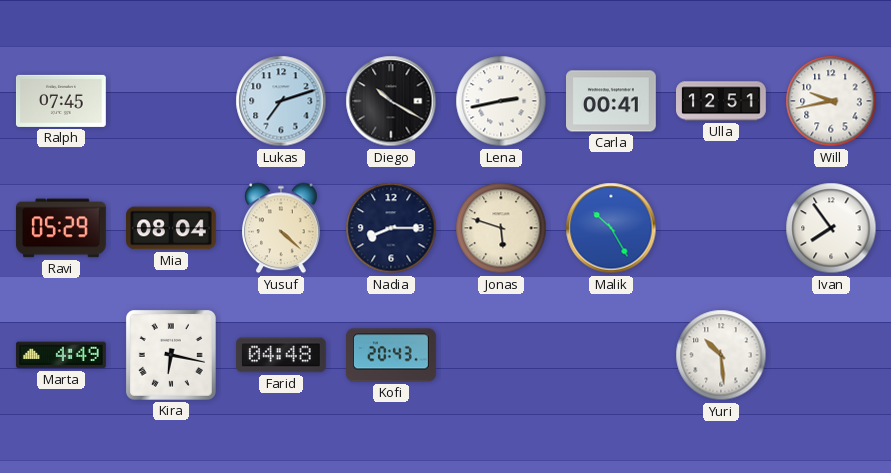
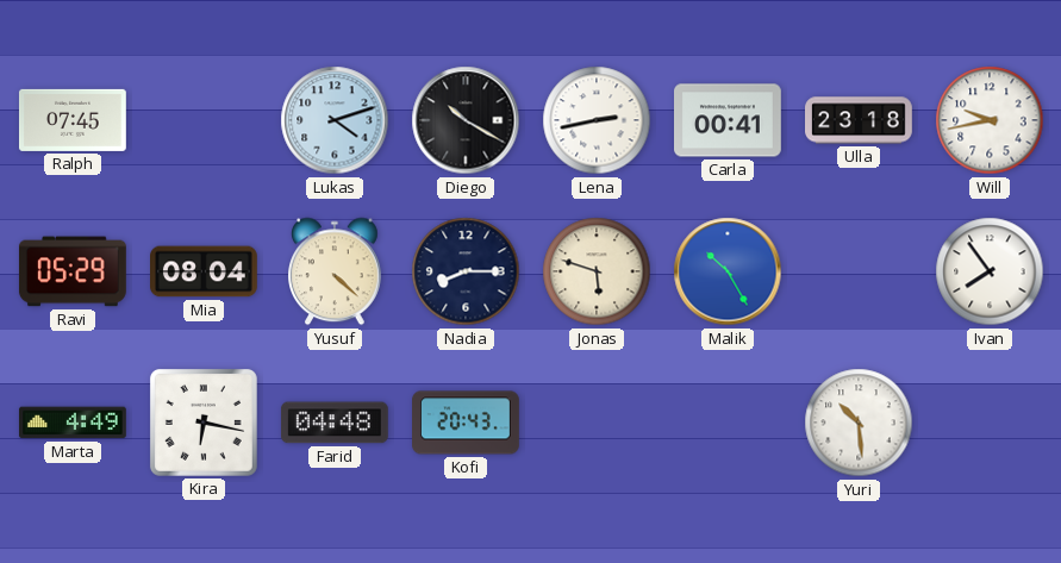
Lukas: 7:12 -> 4:12
Ulla: 12:51 -> 23:18
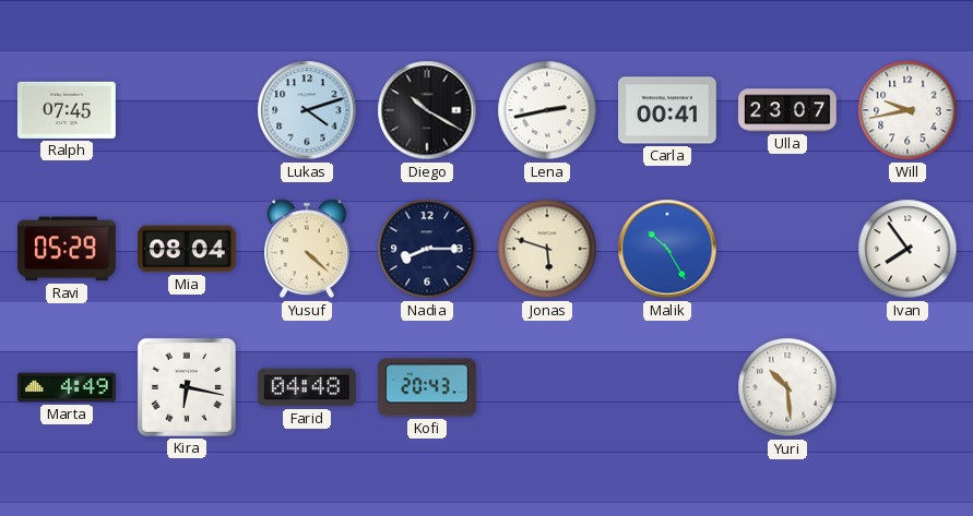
Ulla: 23:18 -> 23:07
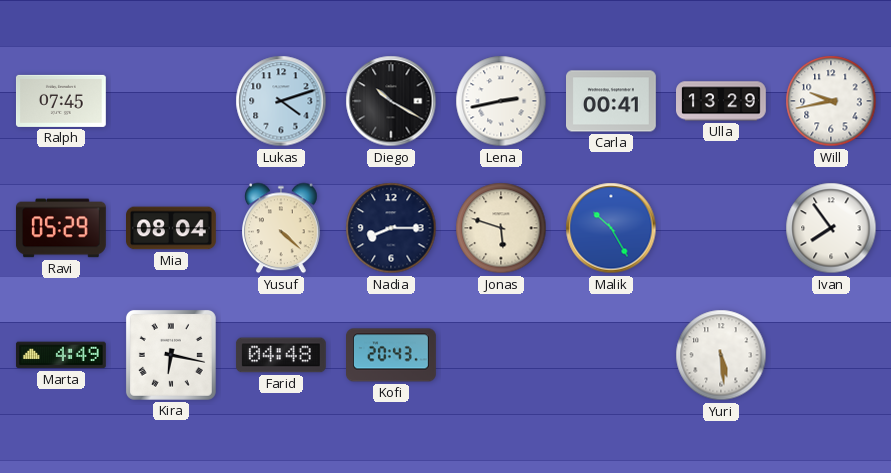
Ulla: 23:07 -> 13:29
Yuri: 10:29 -> 5:29
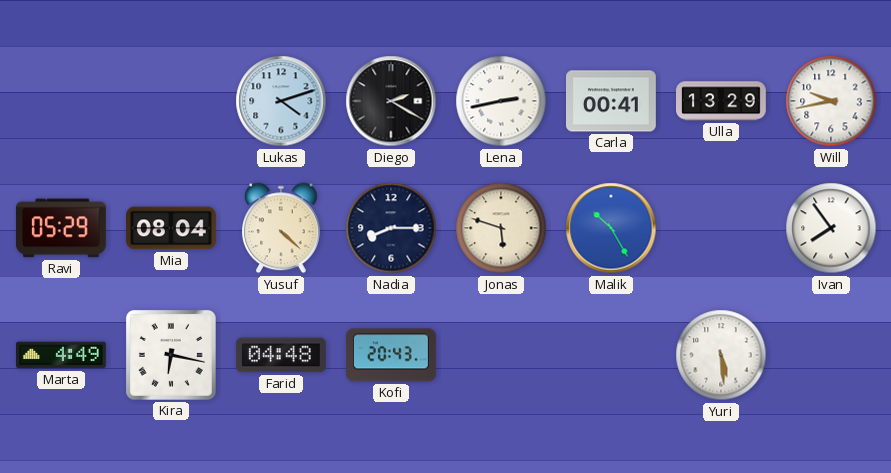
Ralph: 07:45 -> none
Diego: 10:20 -> 2:20
